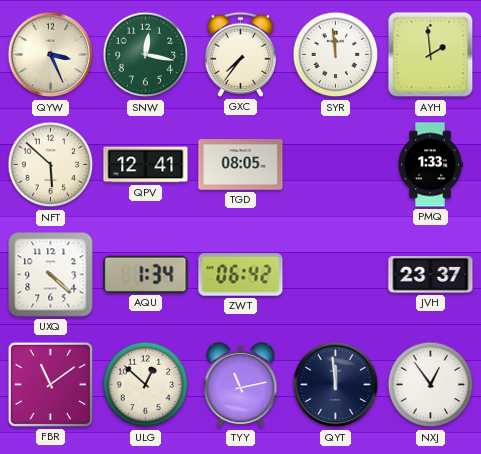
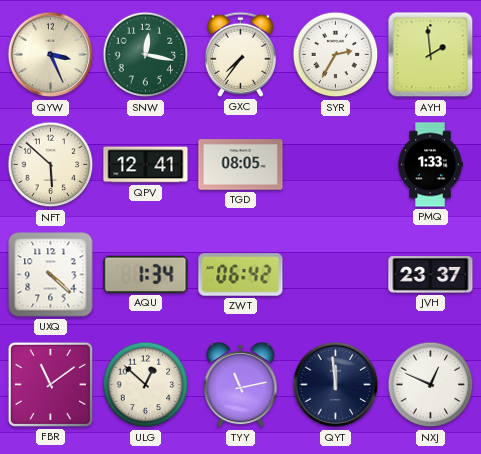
SYR: 11:59 -> 2:35
NXJ: 12:54 -> 12:49
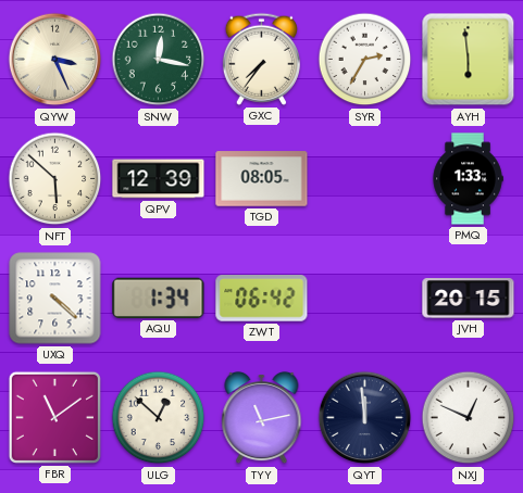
AYH: 1:59 -> 5:59
QPV: 12:41 -> 12:39
JVH: 23:37 -> 20:15
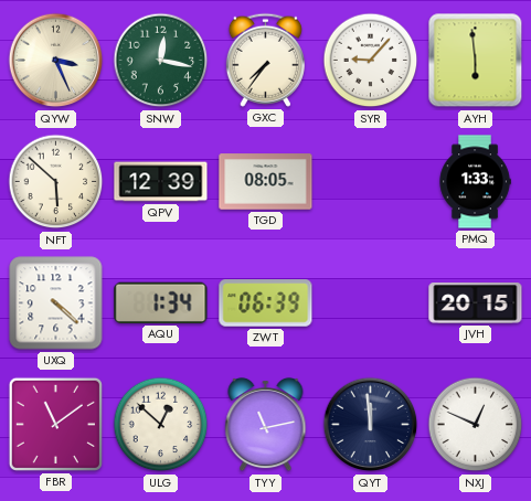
SYR: 2:35 -> 9:07
ZWT: 06:42 -> 06:39
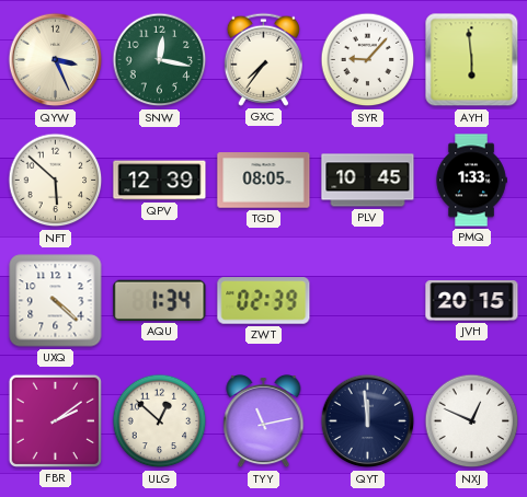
PLV: none -> 10:45
ZWT: 06:39 -> 02:39
FBR: 11:09 -> 2:09
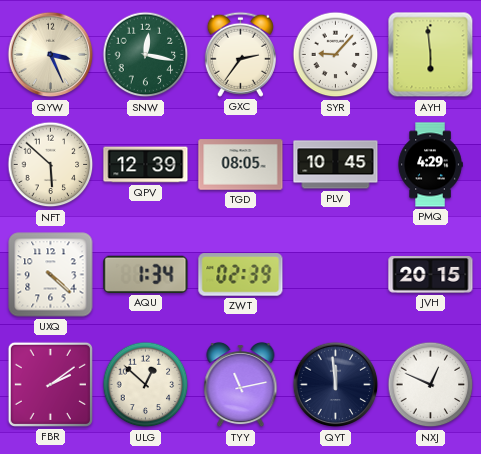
GXC: 7:36 -> 2:36
PMQ: 1:33 -> 4:29
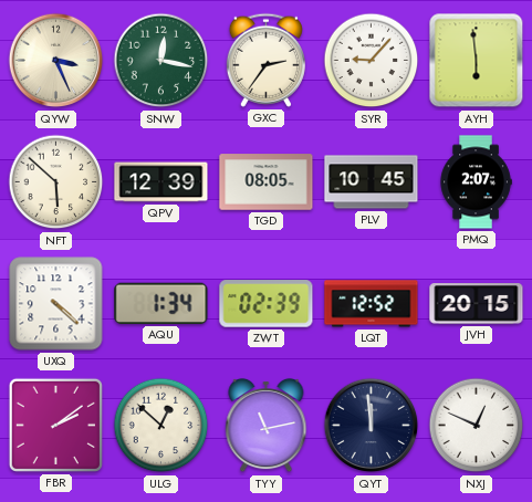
PMQ: 4:29 -> 2:07
LQT: none -> 12:52
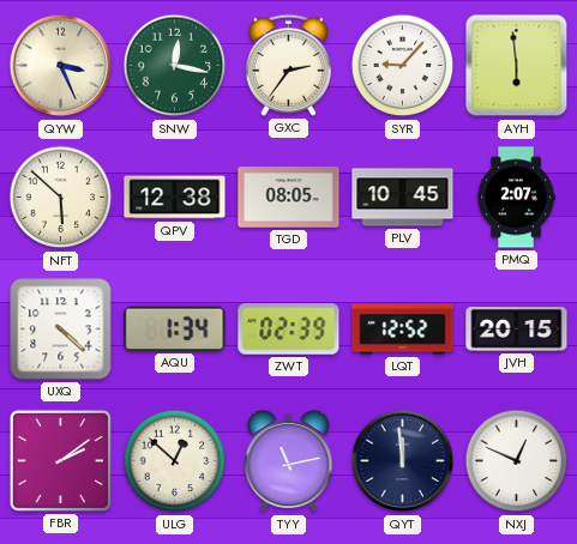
QPV: 12:39 -> 12:38
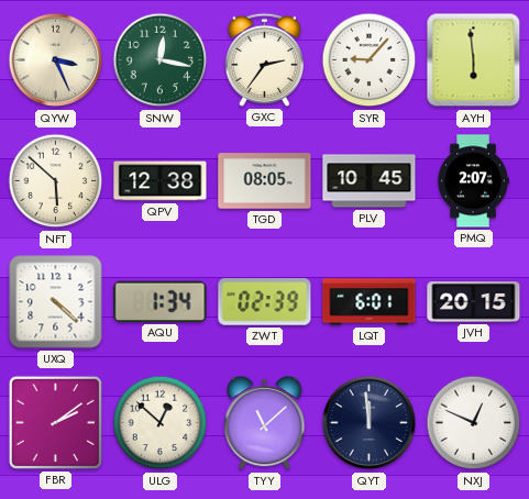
LQT: 12:52 -> 6:01
TYY: 11:13 -> 11:08
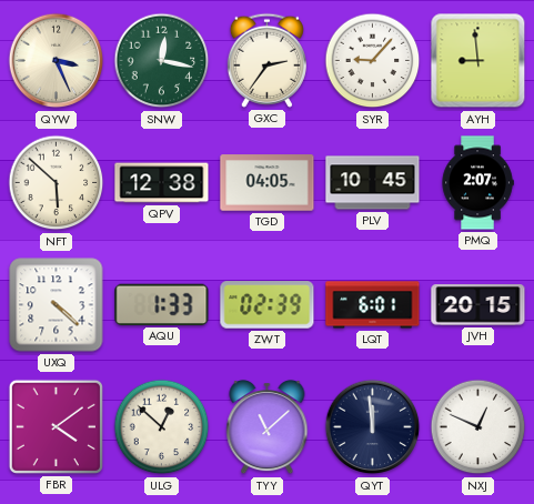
AYH: 5:59 -> 8:59
TGD: 08:05 -> 04:05
AQU: 1:34 -> 1:33
FBR: 2:09 -> 4:09
